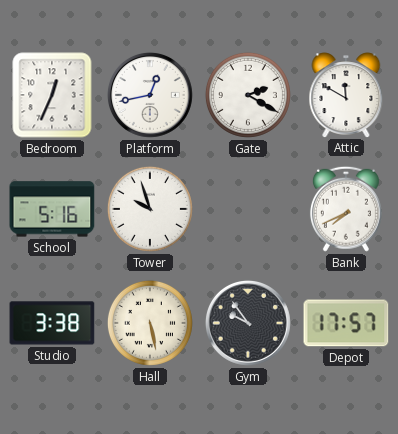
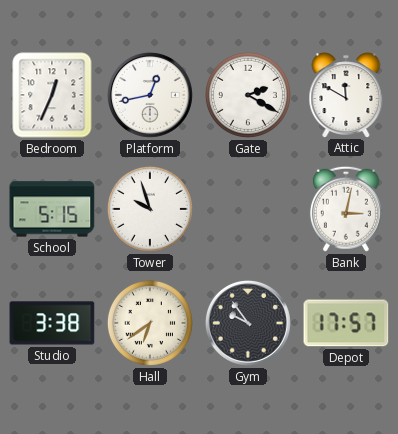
School: 5:16 -> 5:15
Bank: 7:41 -> 3:02
Hall: 5:28 -> 6:39
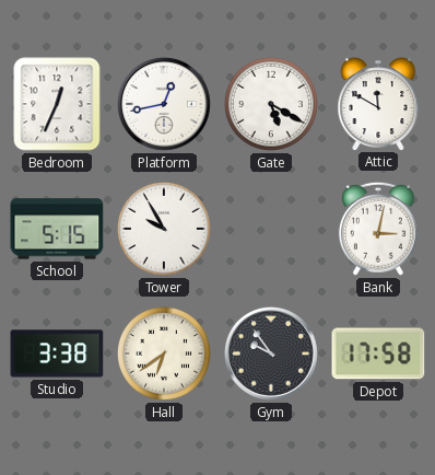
Gate: 2:20 -> 5:20
Tower: 9:57 -> 9:55
Depot: 17:57 -> 17:58
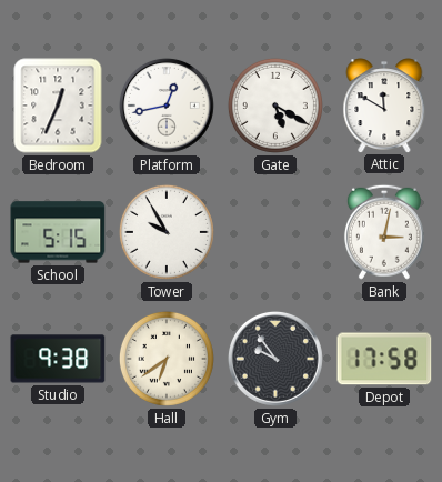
Studio: 3:38 -> 9:38
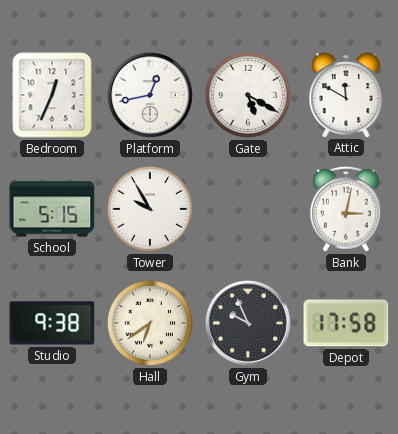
Gym: 9:54 -> 9:56
